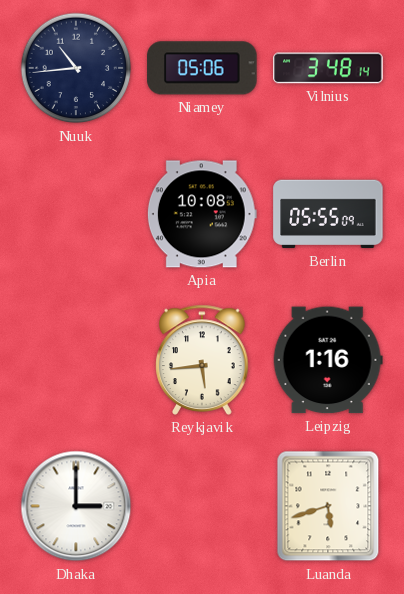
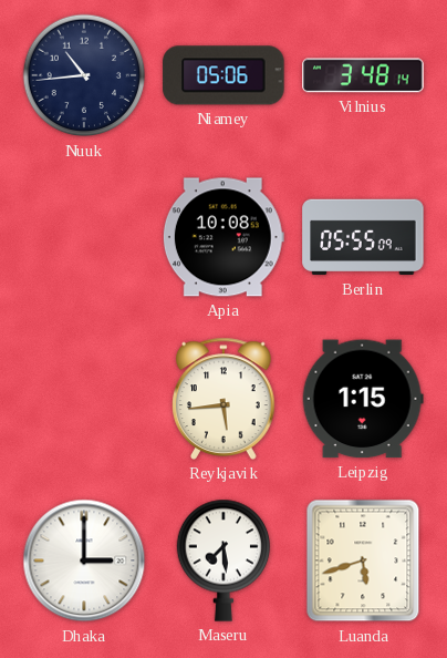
Leipzig: 1:16 -> 1:15
Maseru: none -> 7:29
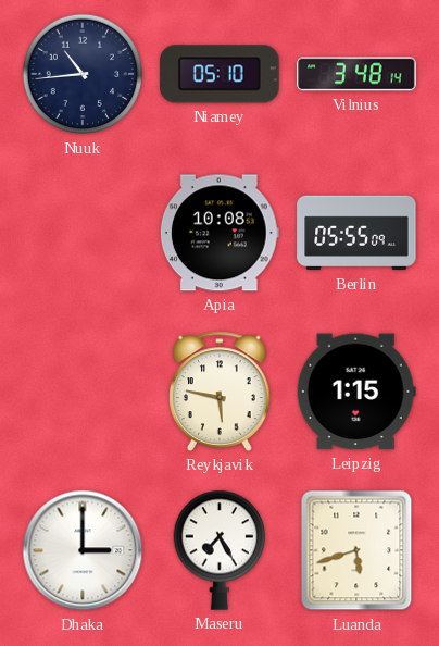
Niamey: 05:06 -> 05:10
Reykjavik: 5:44 -> 5:47
Maseru: 7:29 -> 7:25
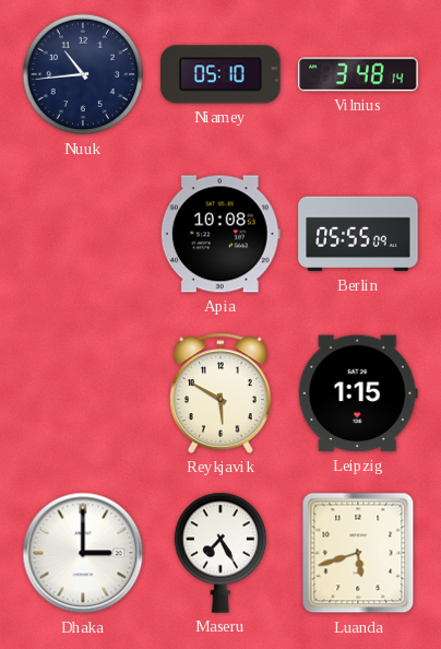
Reykjavik: 5:47 -> 5:50
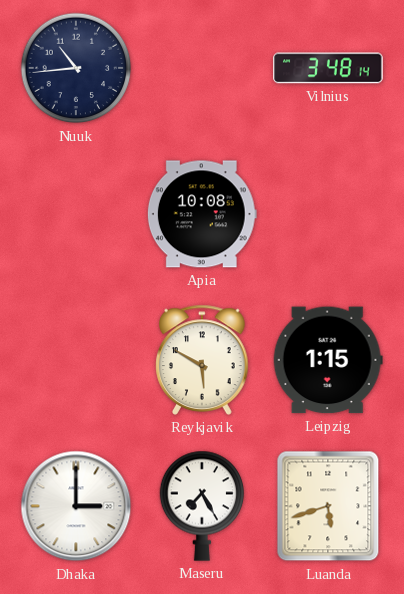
Niamey: 05:10 -> none
Berlin: 05:55 -> none
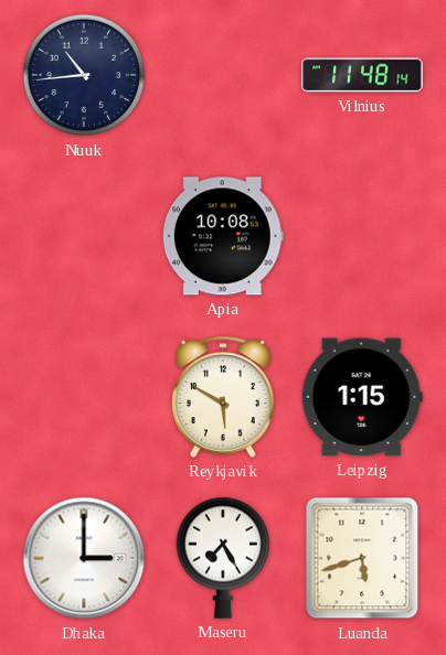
Vilnius: 3:48 -> 11:48
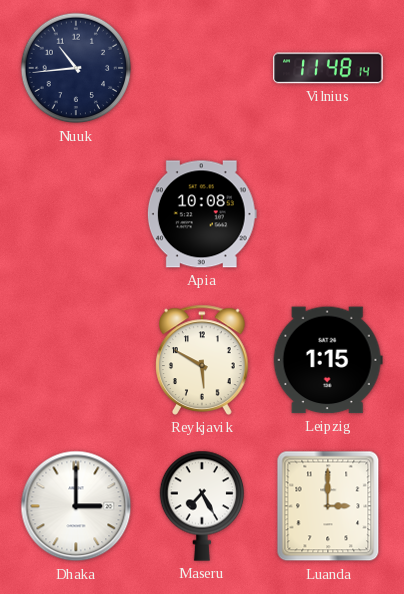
Luanda: 5:42 -> 3:00
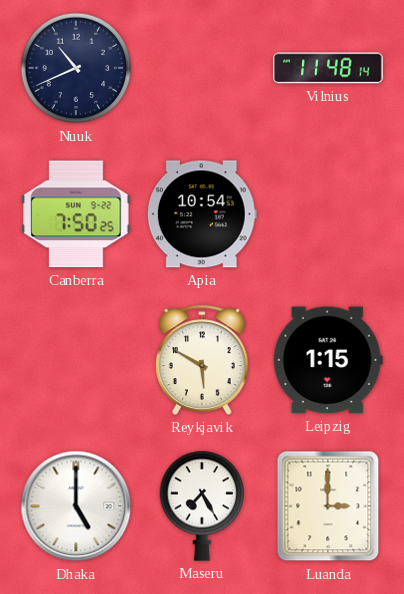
Nuuk: 10:44 -> 10:41
Canberra: none -> 7:50
Apia: 10:08 -> 10:54
Dhaka: 3:00 -> 5:00
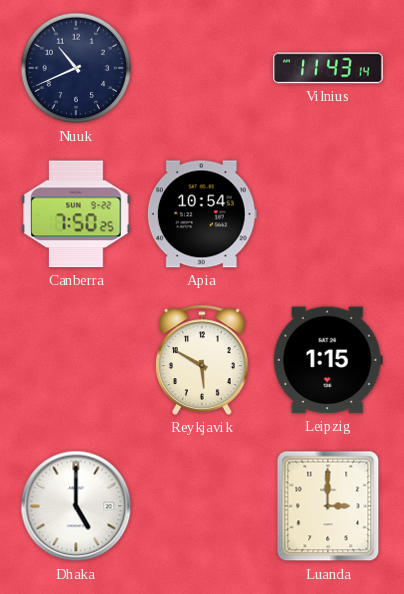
Vilnius: 11:48 -> 11:43
Maseru: 7:25 -> none
